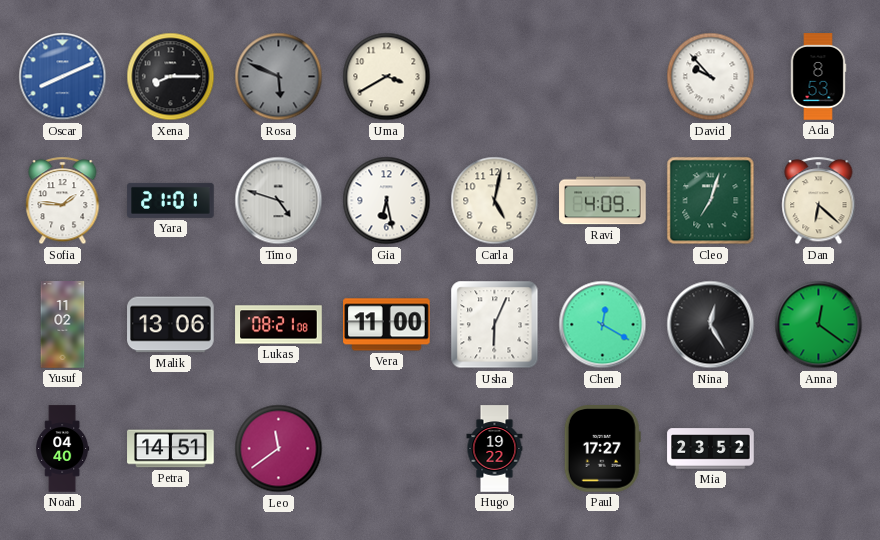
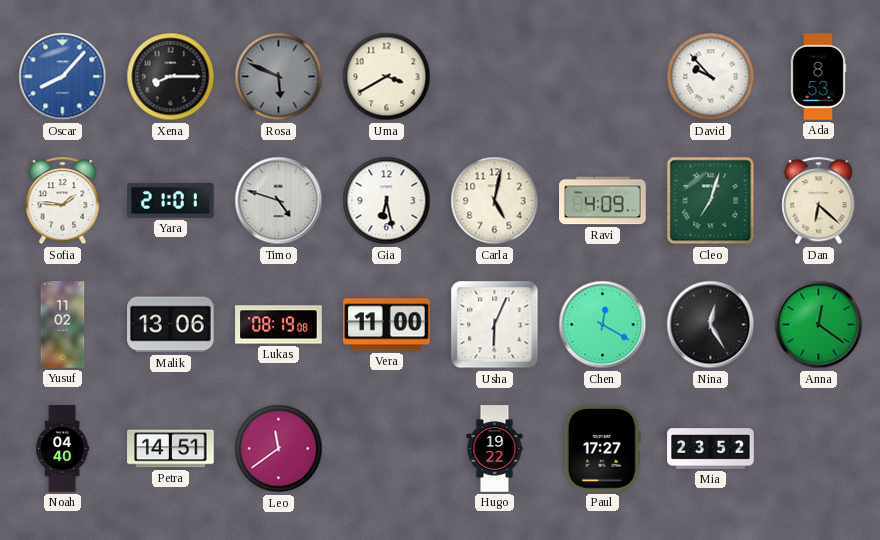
Oscar: 8:11 -> 8:07
Lukas: 08:21 -> 08:19
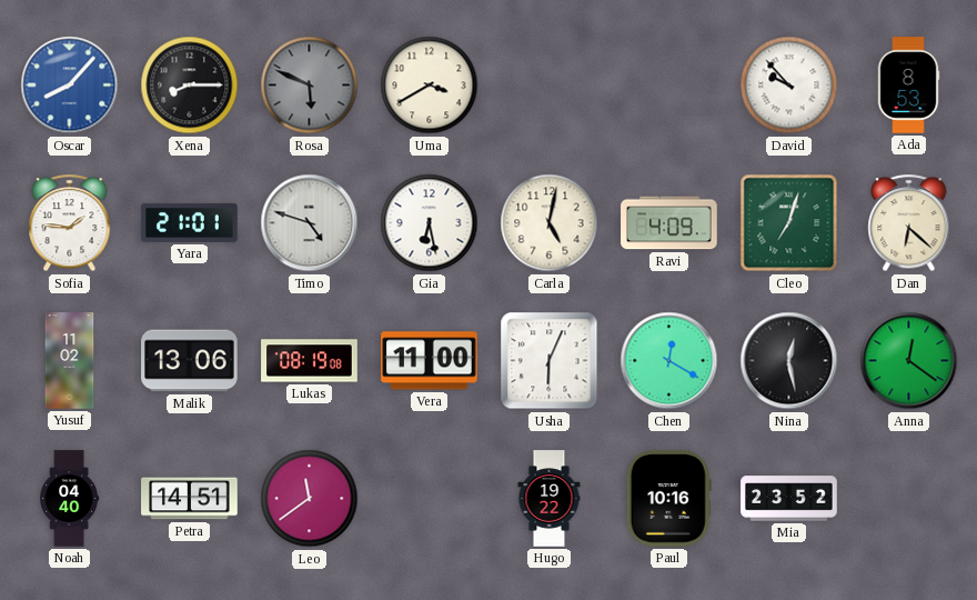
Nina: 12:25 -> 12:28
Paul: 17:27 -> 10:16
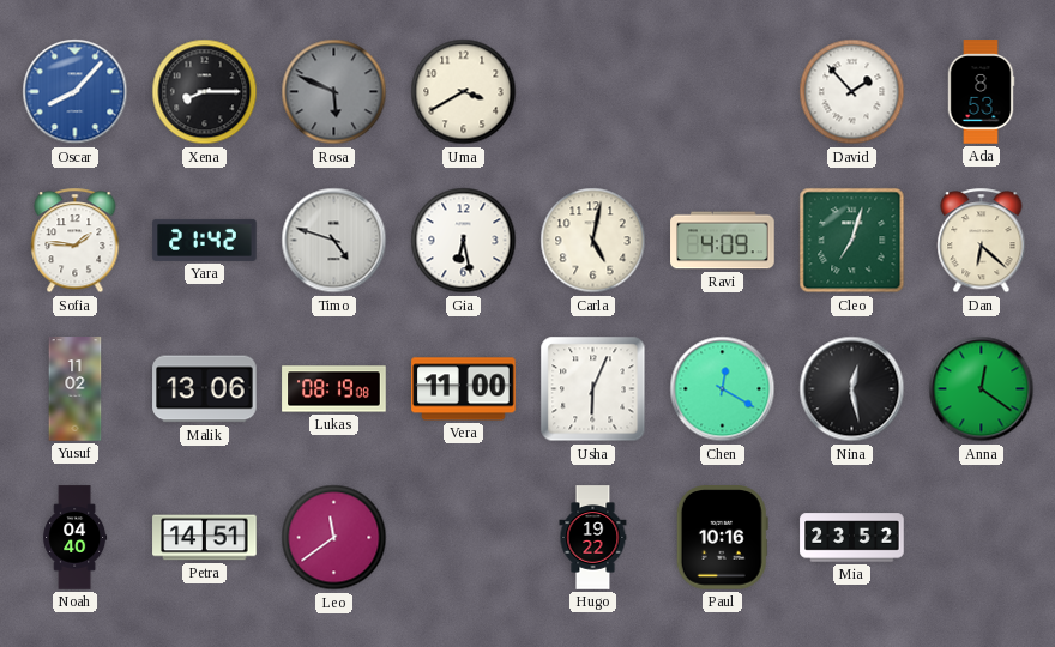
David: 9:53 -> 1:53
Yara: 21:01 -> 21:42
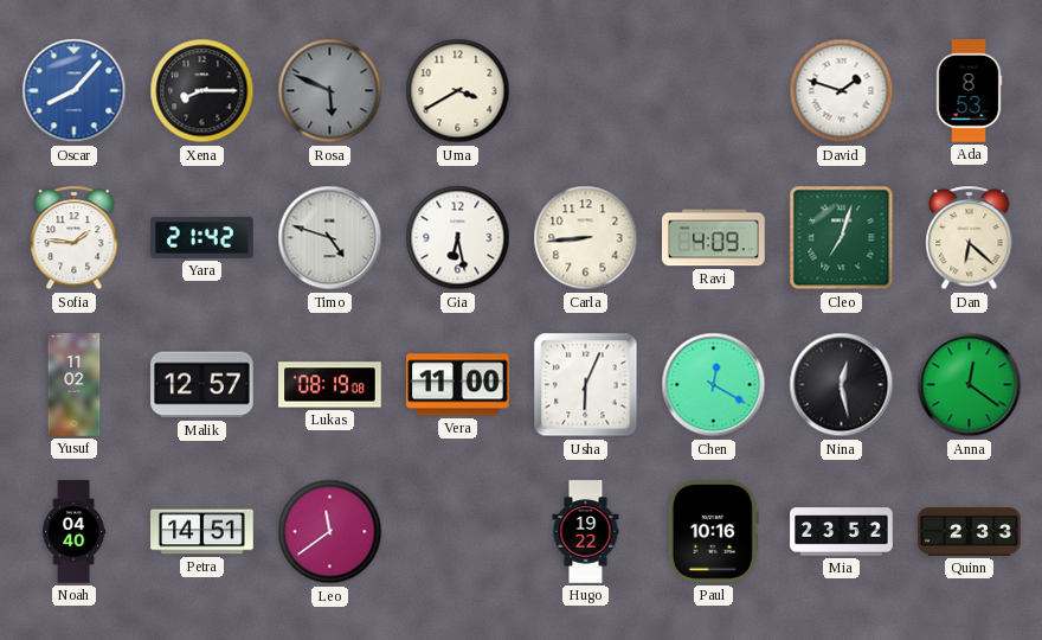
David: 1:53 -> 1:48
Carla: 5:02 -> 8:44
Malik: 13:06 -> 12:57
Quinn: none -> 2:33
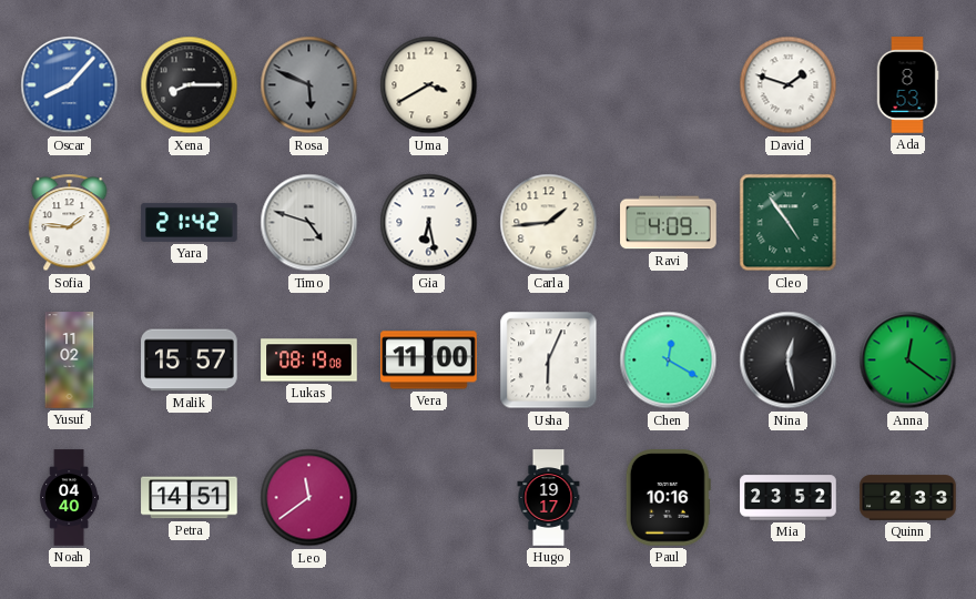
Carla: 8:44 -> 1:44
Cleo: 7:03 -> 4:54
Dan: 6:22 -> none
Malik: 12:57 -> 15:57
Hugo: 19:22 -> 19:17
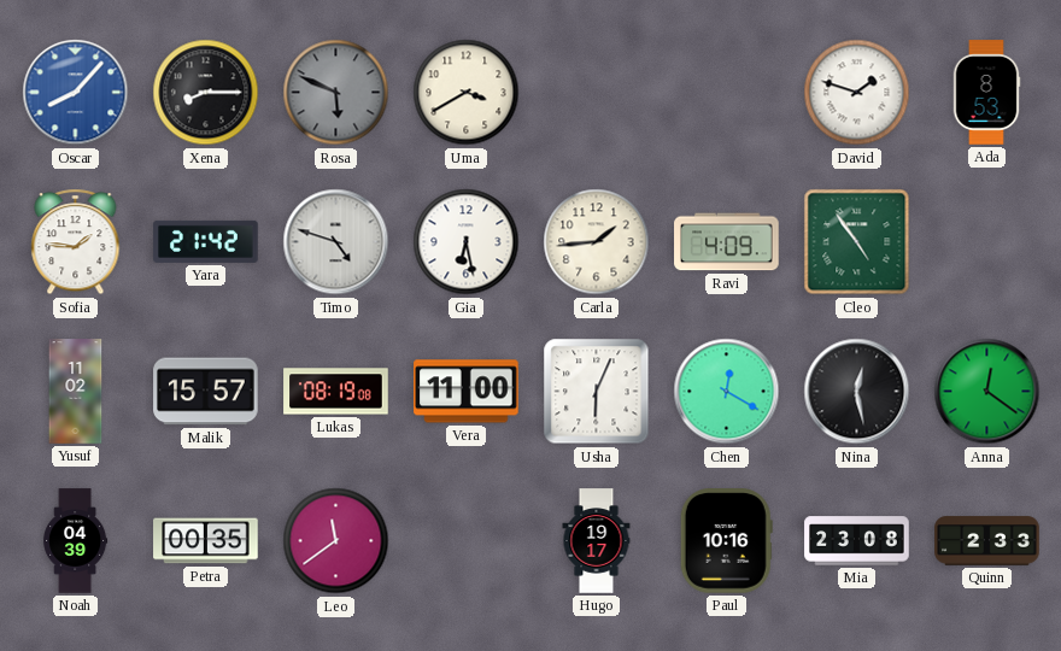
Noah: 04:40 -> 04:39
Petra: 14:51 -> 00:35
Mia: 23:52 -> 23:08
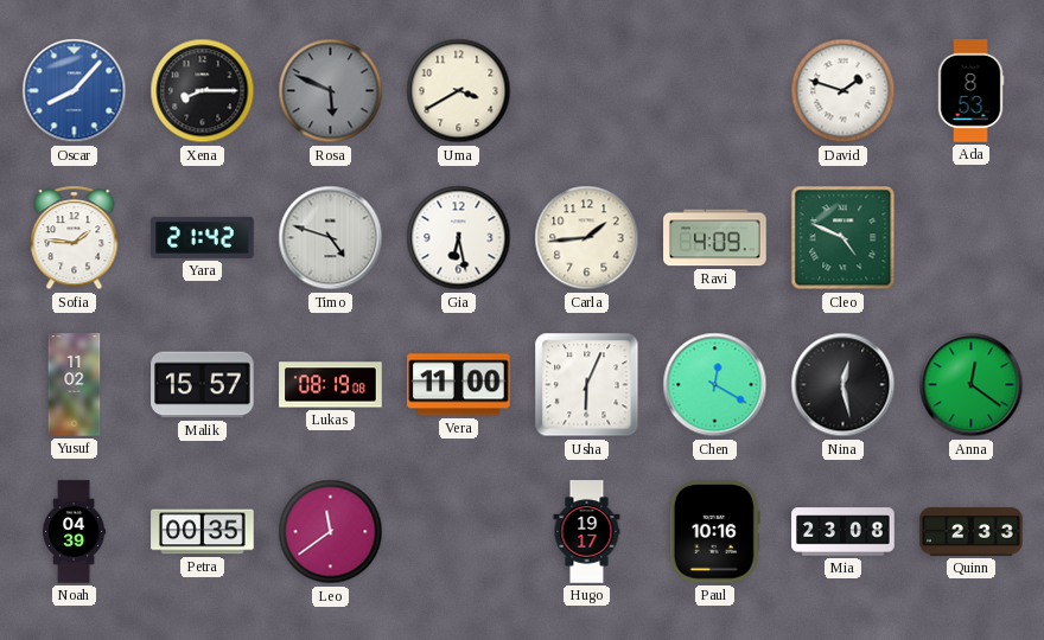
Cleo: 4:54 -> 4:49
